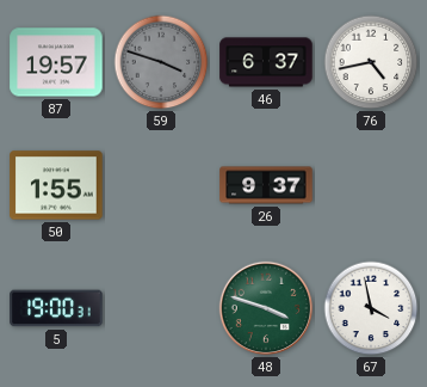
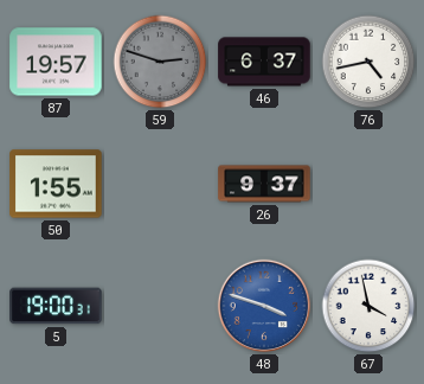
59: 3:48 -> 2:48
48 dial: green -> blue
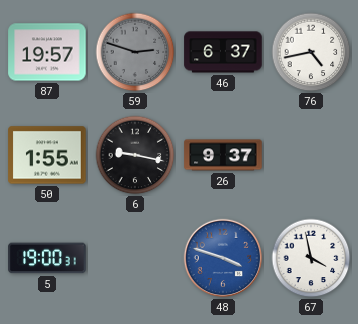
6: none -> 9:17
